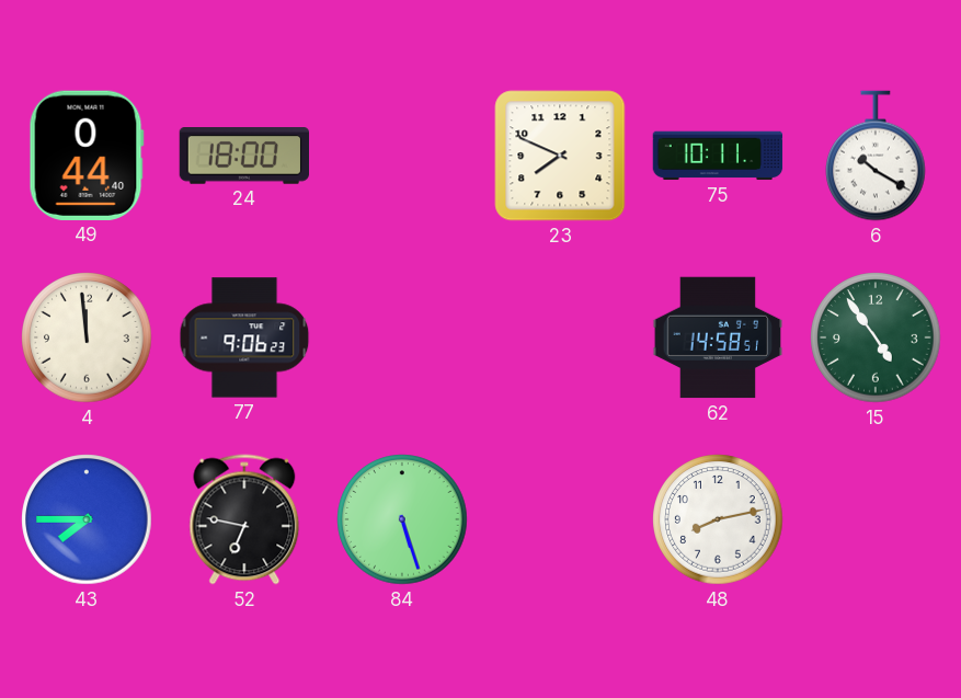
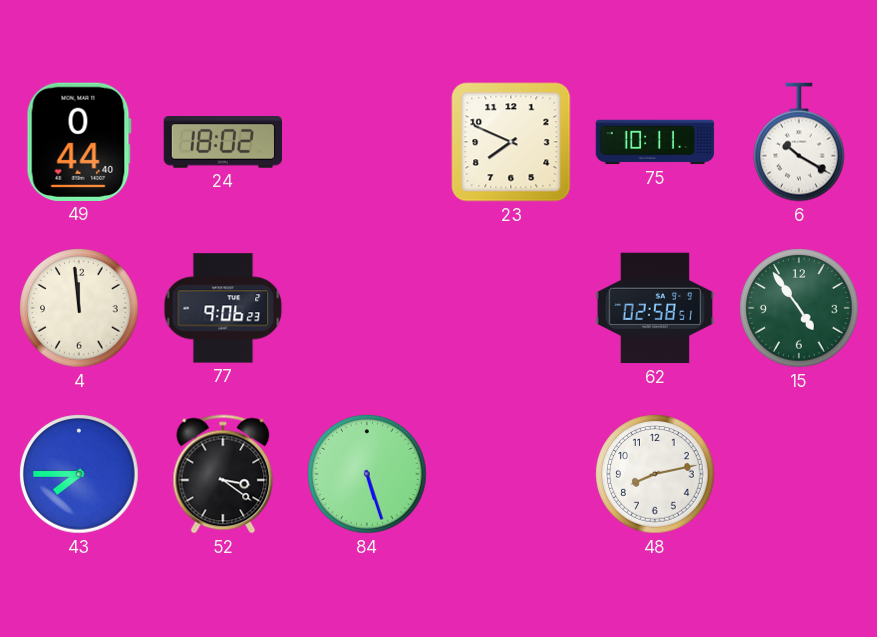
24: 18:00 -> 18:02
62: 14:58 -> 02:58
52: 6:47 -> 3:21
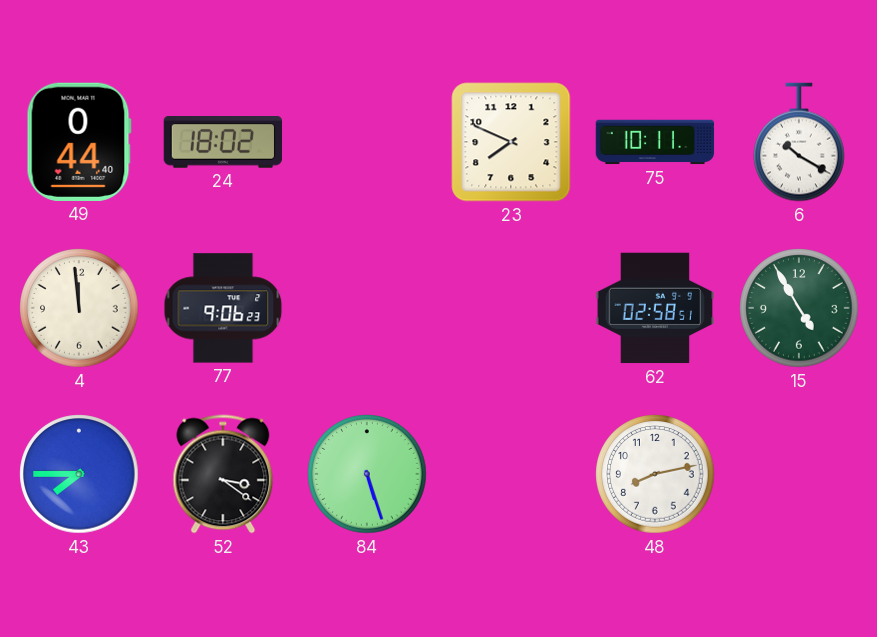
15: 4:54 -> 4:55
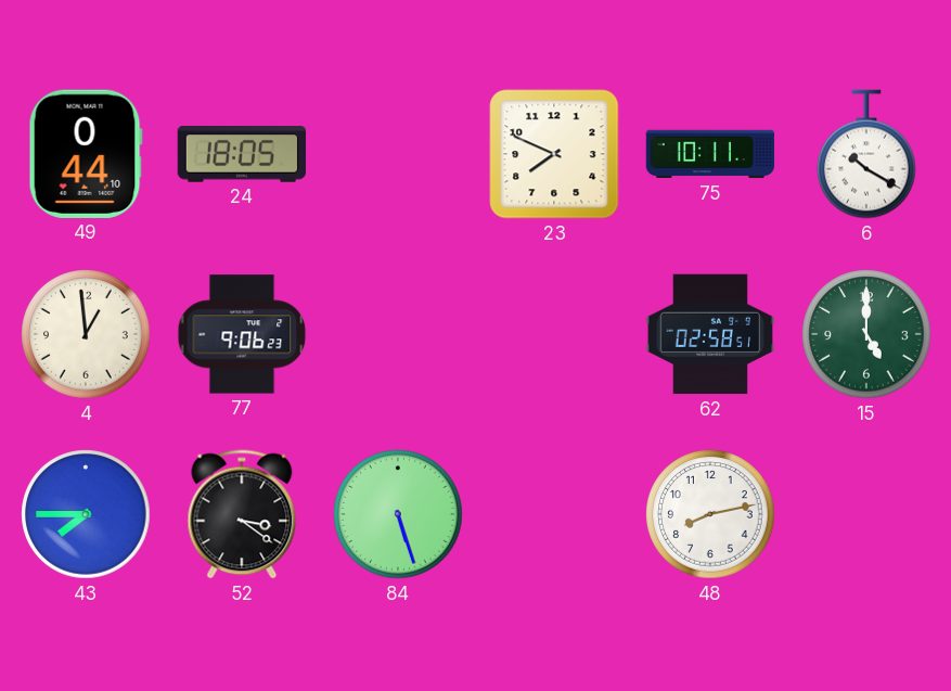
49: 0:44:40 -> 0:44:10
24: 18:02 -> 18:05
4: 11:59 -> 12:59
15: 4:55 -> 5:00
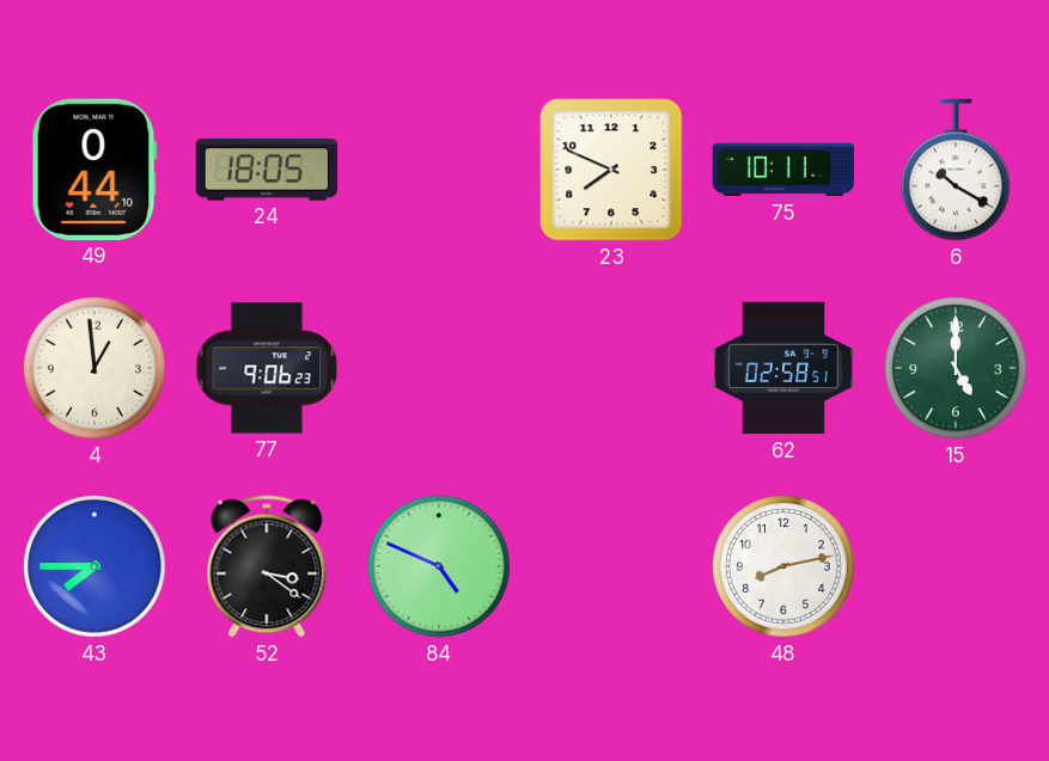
84: 5:27 -> 4:49
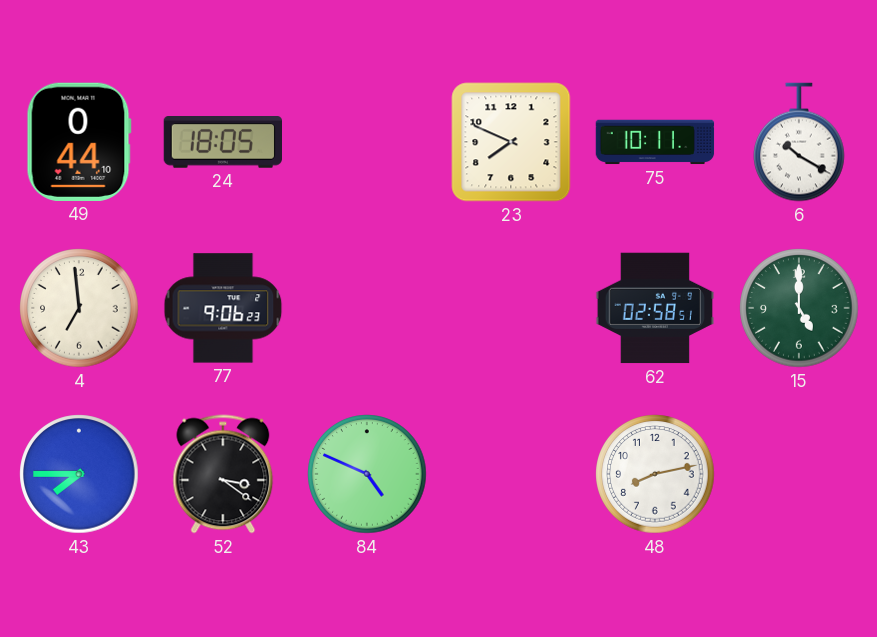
4: 12:59 -> 6:59
